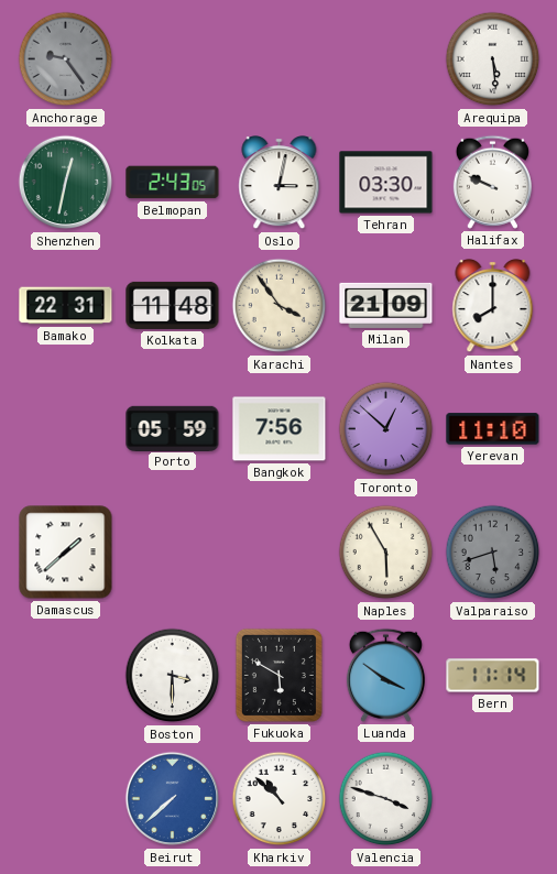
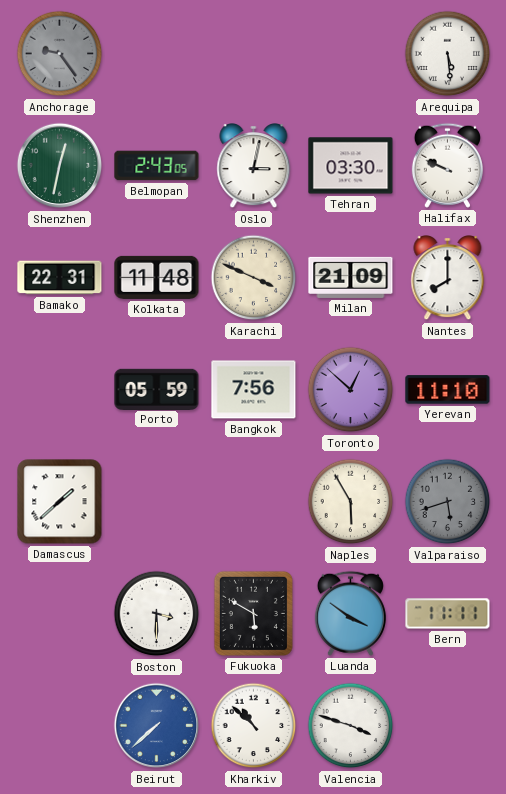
Karachi: 3:54 -> 3:49
Bern: 11:14 -> 11:11
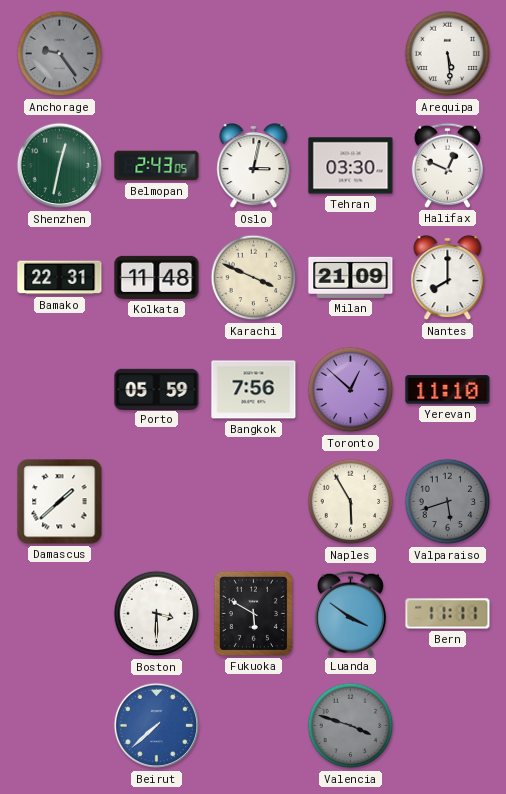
Halifax: 9:49 -> 12:49
Kharkiv: 10:52 -> none
Valencia dial: white -> grey
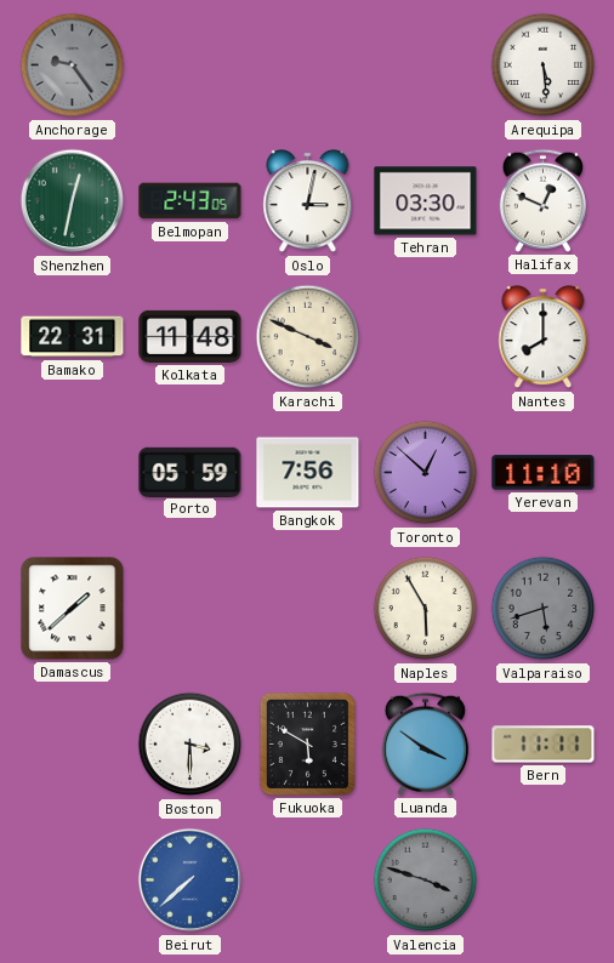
Milan: 21:09 -> none
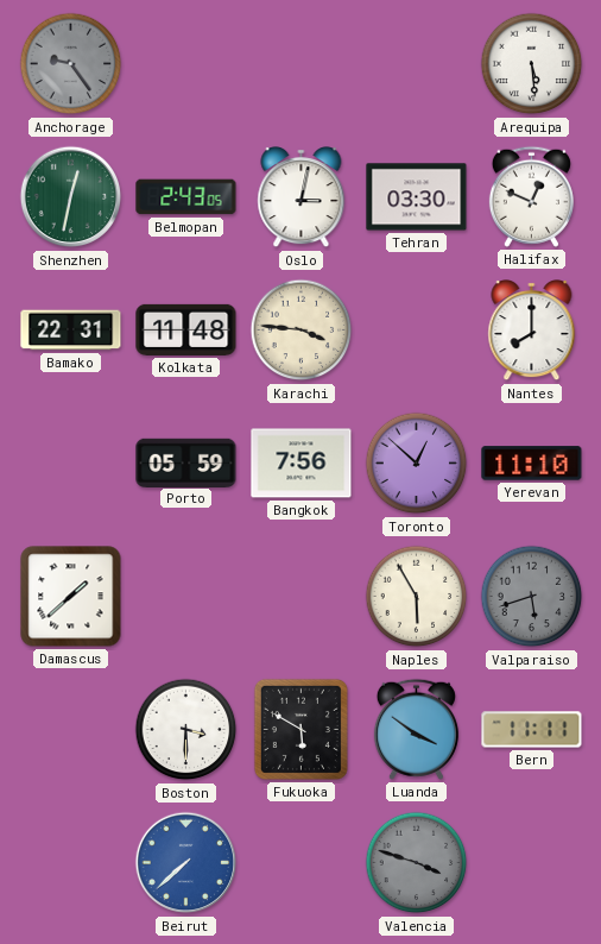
Karachi: 3:49 -> 3:46
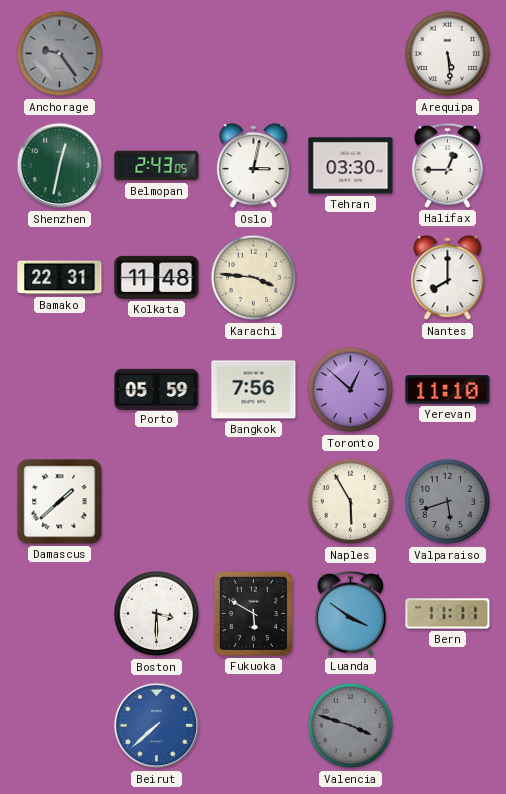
Halifax: 12:49 -> 12:45
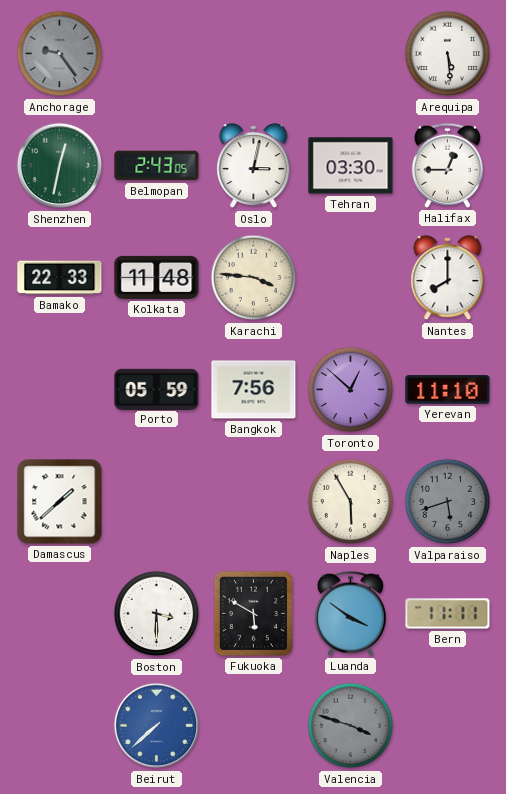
Bamako: 22:31 -> 22:33
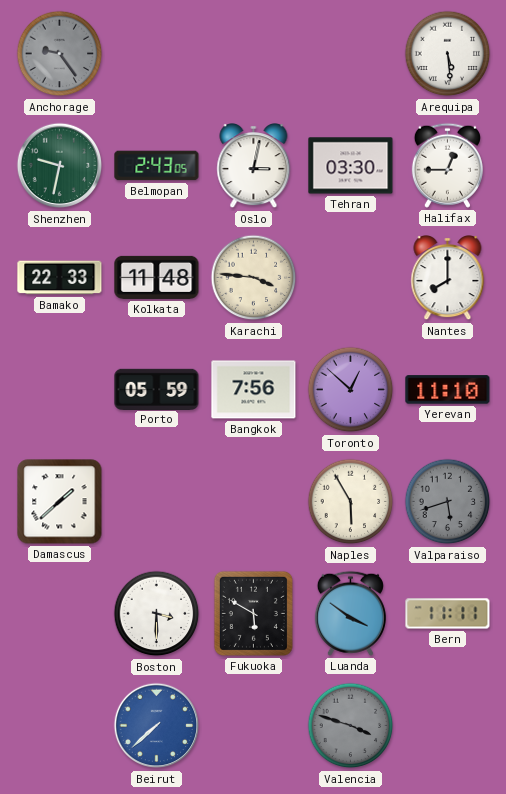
Shenzhen: 12:32 -> 9:32
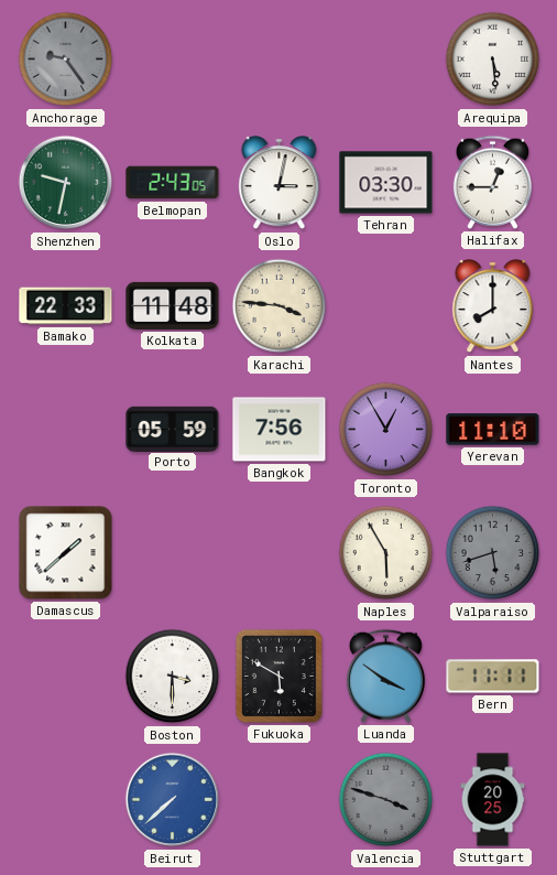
Toronto: 12:52 -> 12:55
Stuttgart: none -> 20:25
